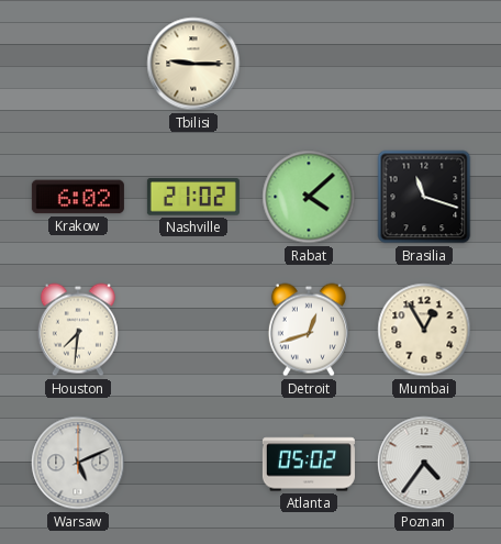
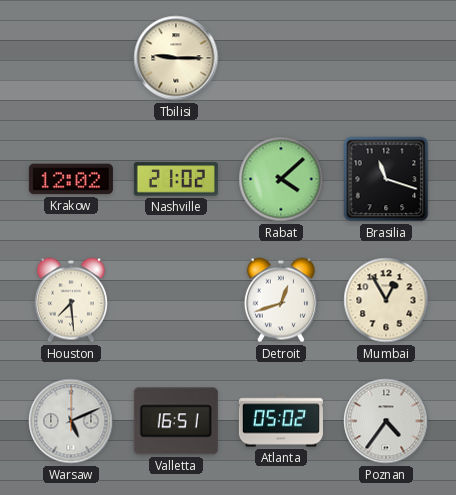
Krakow: 6:02 -> 12:02
Houston: 7:31 -> 7:29
Valletta: none -> 16:51
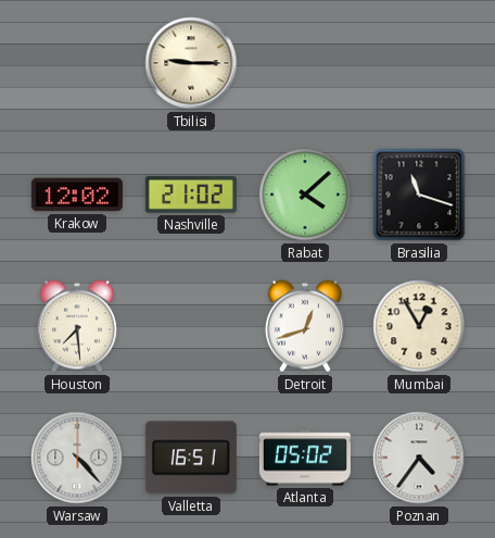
Warsaw: 5:11 -> 4:23
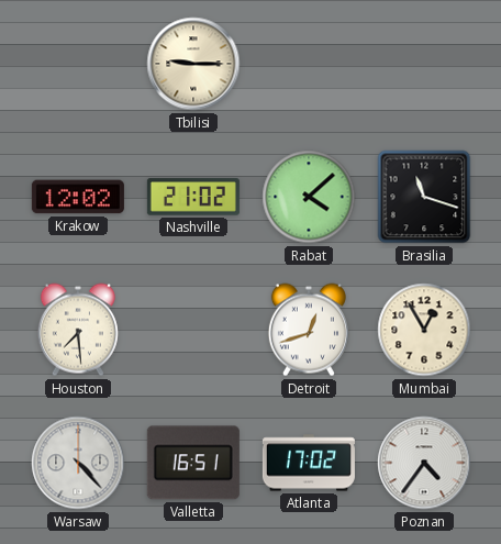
Atlanta: 05:02 -> 17:02
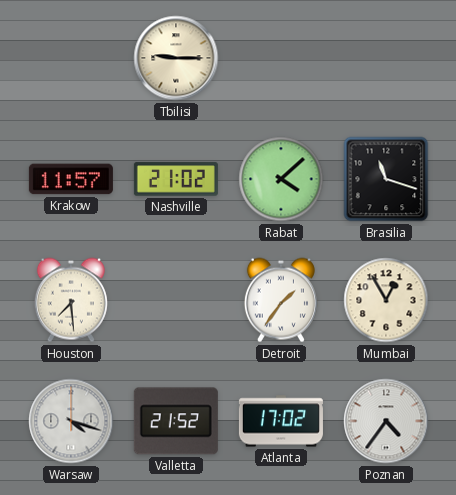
Krakow: 12:02 -> 11:57
Detroit: 12:42 -> 1:36
Warsaw: 4:23 -> 4:18
Valletta: 16:51 -> 21:52
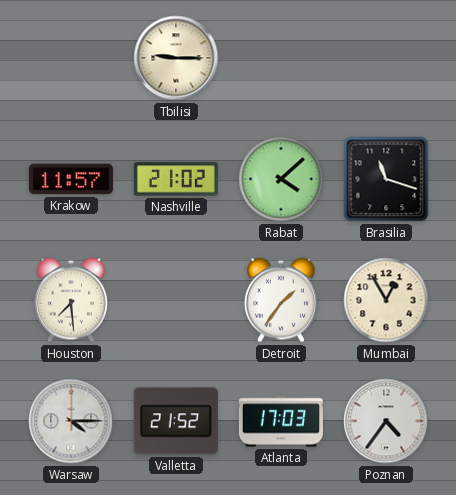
Warsaw: 4:18 -> 4:15
Atlanta: 17:02 -> 17:03
